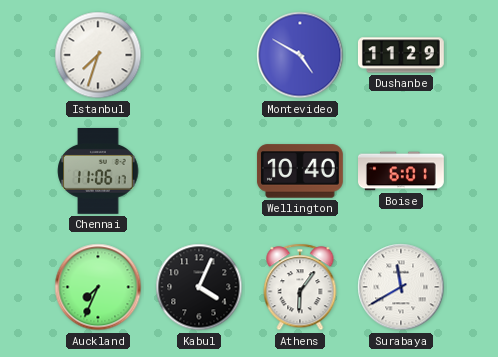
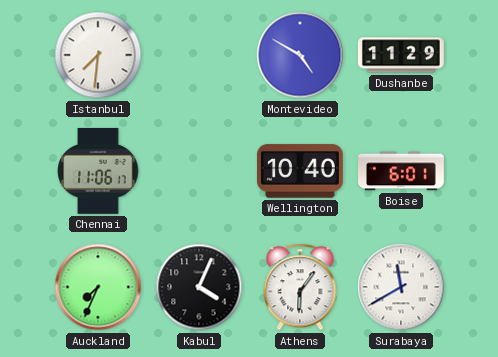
Istanbul: 7:33 -> 7:31
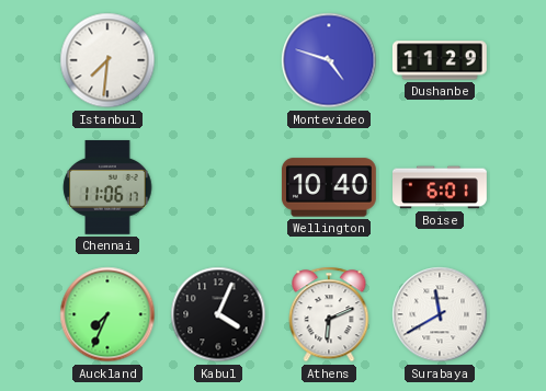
Montevideo: 4:50 -> 4:48
Athens: 6:06 -> 6:11
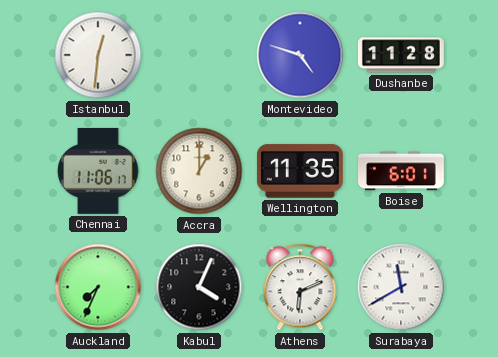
Istanbul: 7:31 -> 12:31
Dushanbe: 11:29 -> 11:28
Accra: none -> 1:00
Wellington: 10:40 -> 11:35
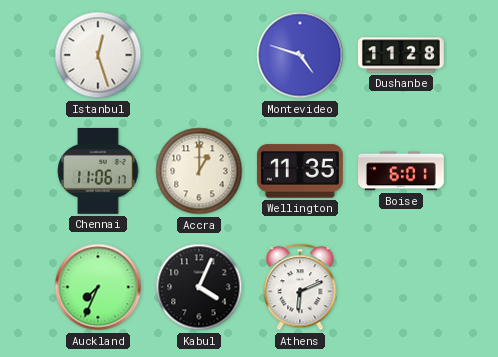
Istanbul: 12:31 -> 12:27
Surabaya: 11:40 -> none
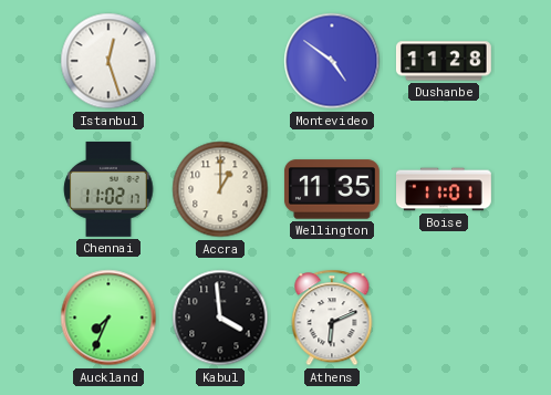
Montevideo: 4:48 -> 4:51
Chennai: 11:06 -> 11:02
Boise: 6:01 -> 11:01
Kabul: 4:04 -> 3:59
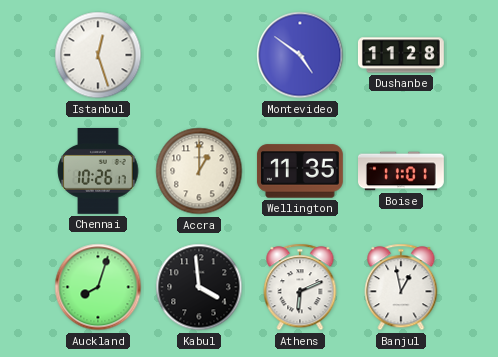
Chennai: 11:02 -> 10:26
Auckland: 7:34 -> 8:03
Banjul: none -> 12:58
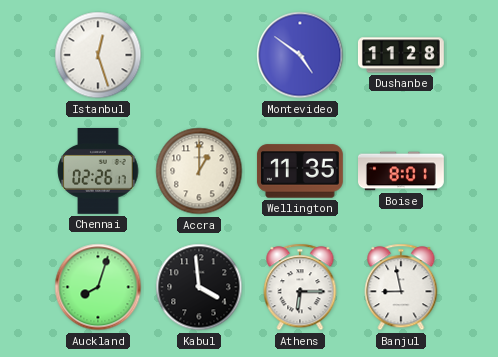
Chennai: 10:26 -> 02:26
Boise: 11:01 -> 8:01
Athens: 6:11 -> 6:15
Banjul: 12:58 -> 8:58
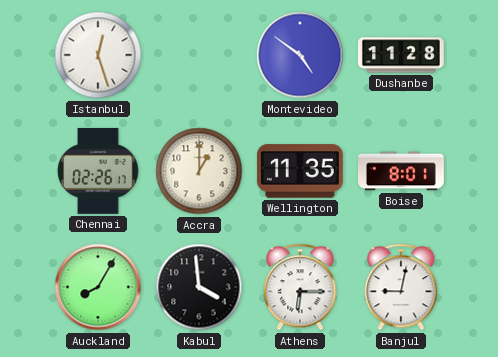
Auckland: 8:03 -> 8:05
Banjul: 8:58 -> 9:02
